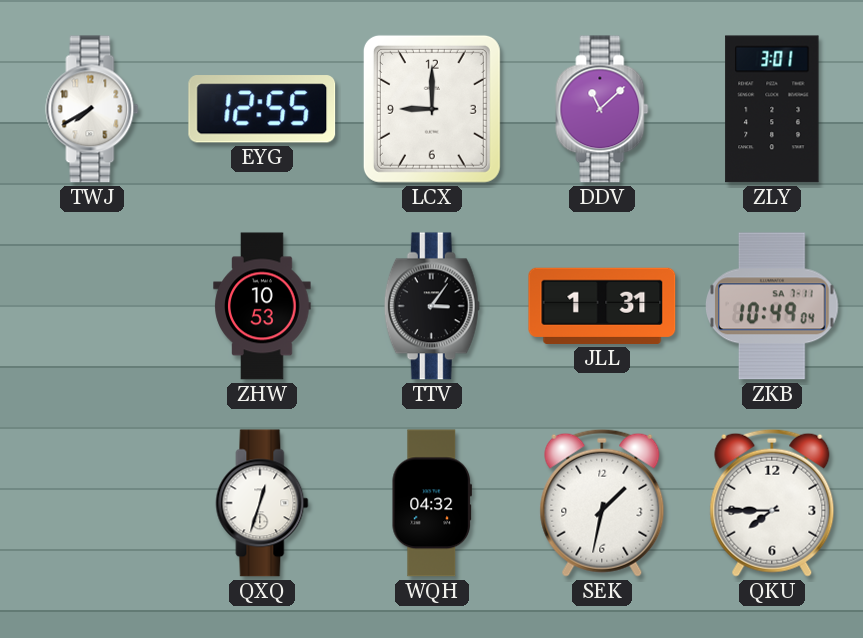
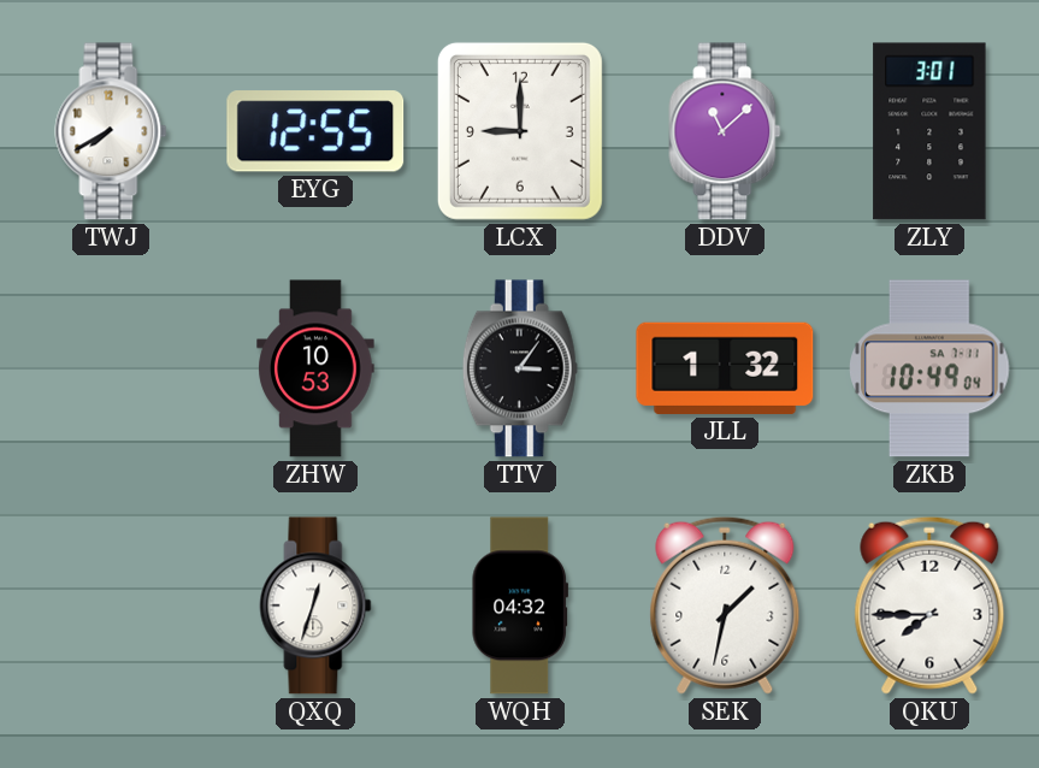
JLL: 1:31 -> 1:32
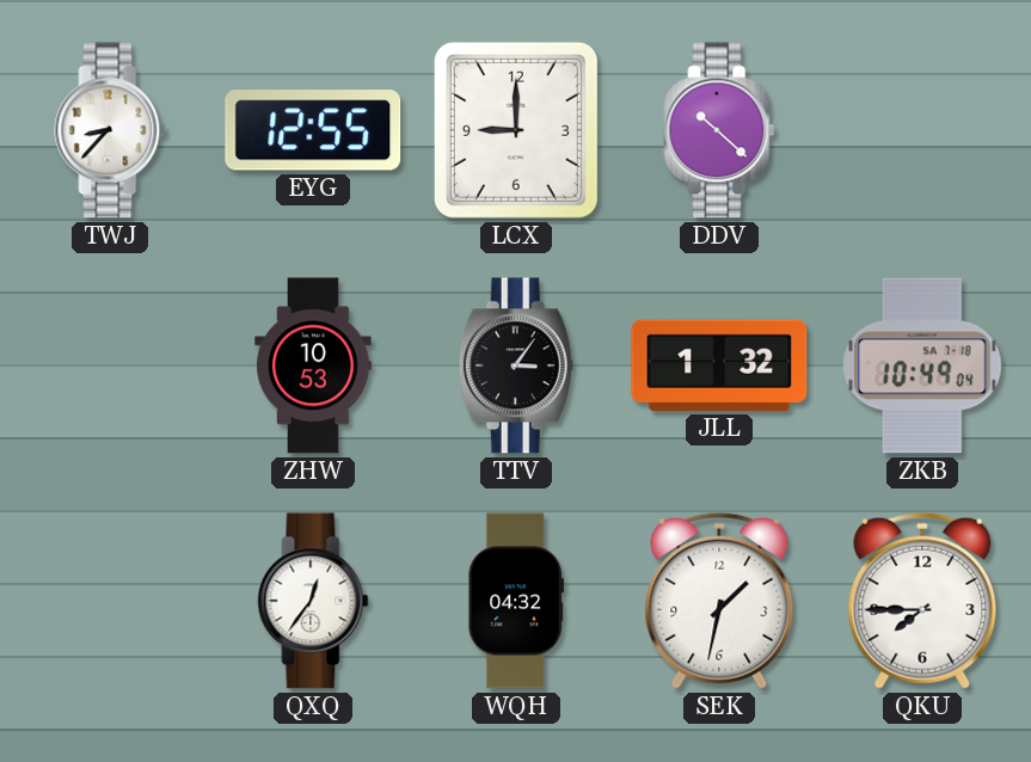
TWJ: 7:40 -> 8:37
DDV: 11:08 -> 10:22
ZLY: 3:01 -> none
ZKB date: SA 7-11 -> SA 7-18
QXQ: 12:33 -> 12:36
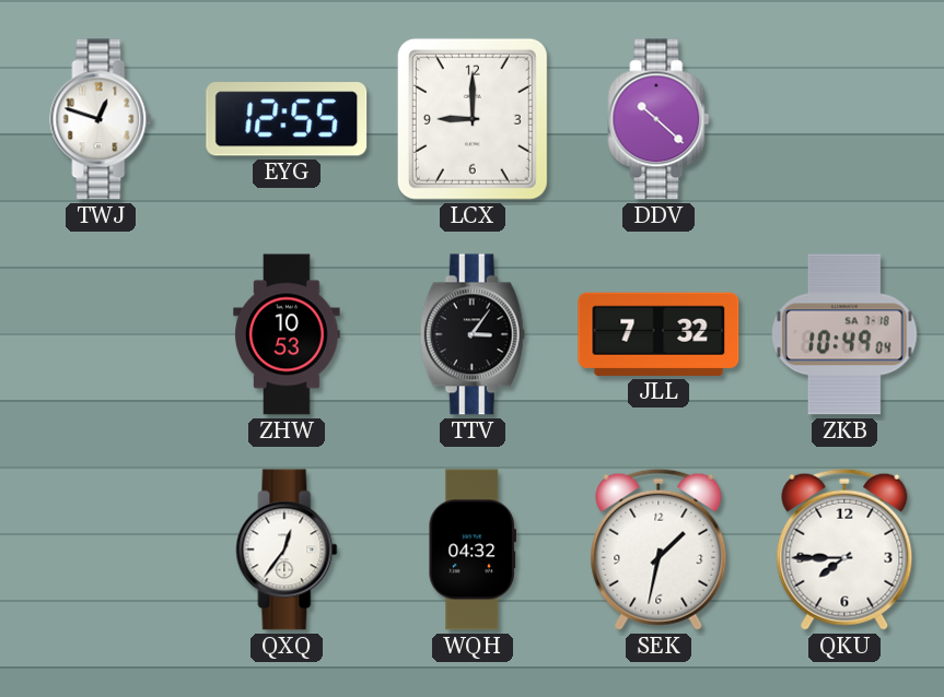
TWJ: 8:37 -> 12:48
JLL: 1:32 -> 7:32
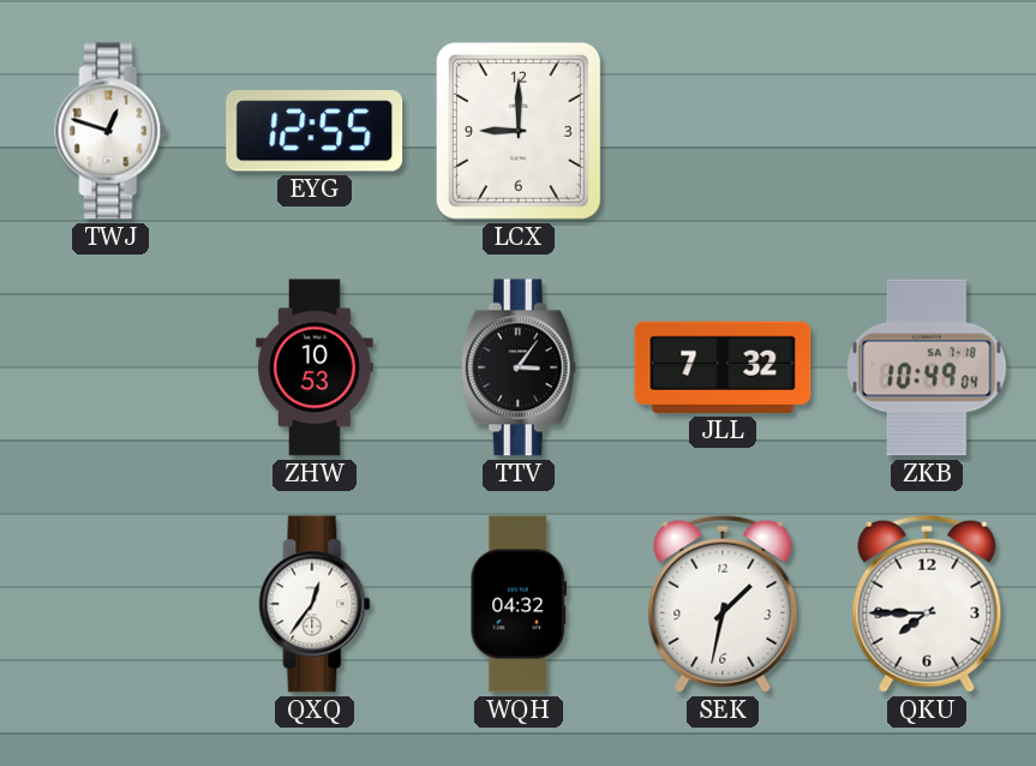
DDV: 10:22 -> none
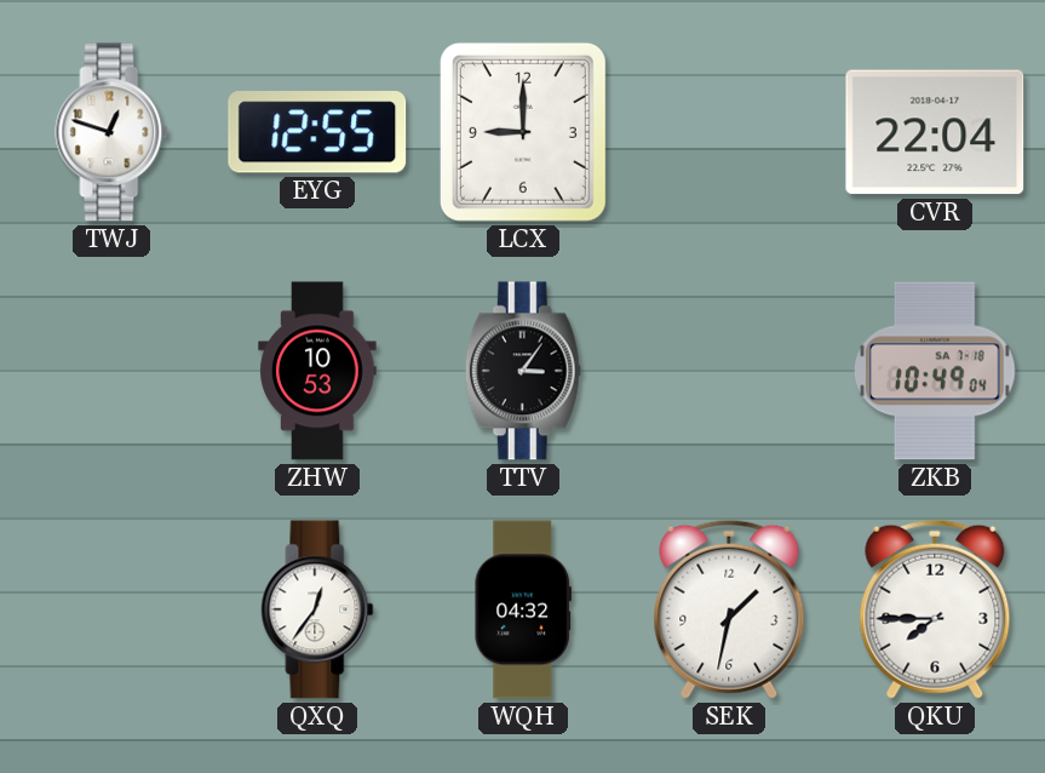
CVR: none -> 22:04
JLL: 7:32 -> none
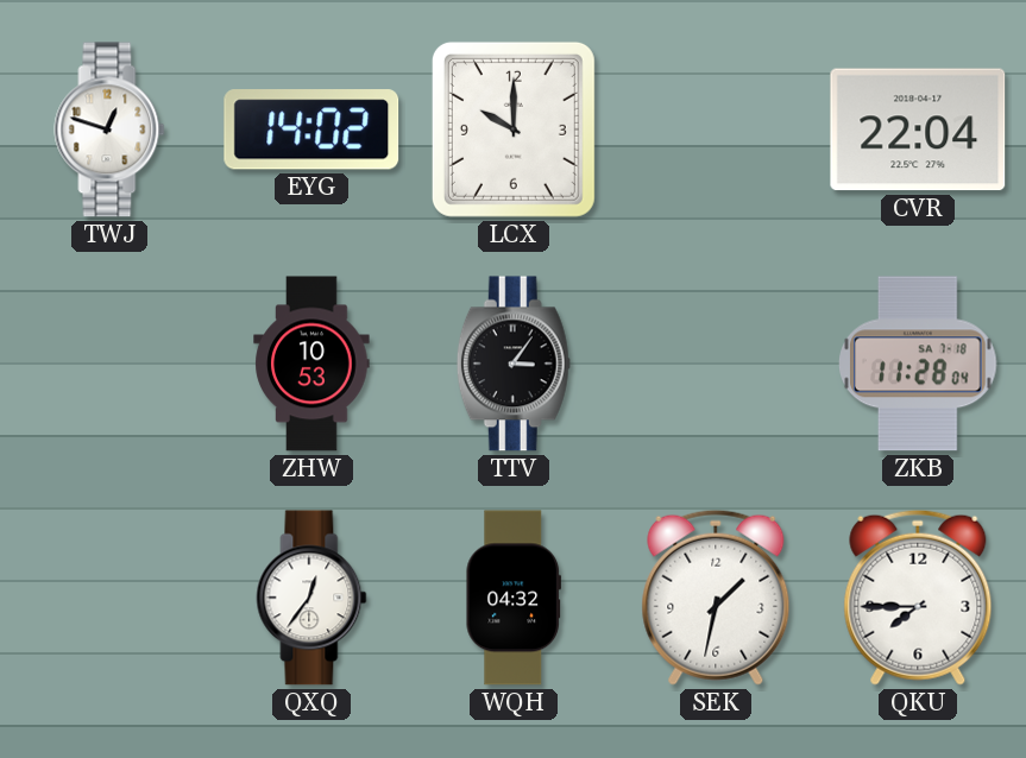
EYG: 12:55 -> 14:02
LCX: 9:00 -> 10:00
ZKB: 10:49 -> 11:28
